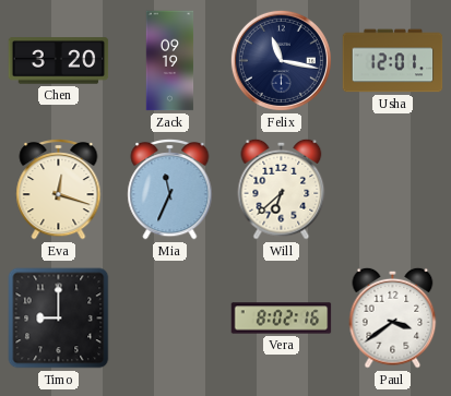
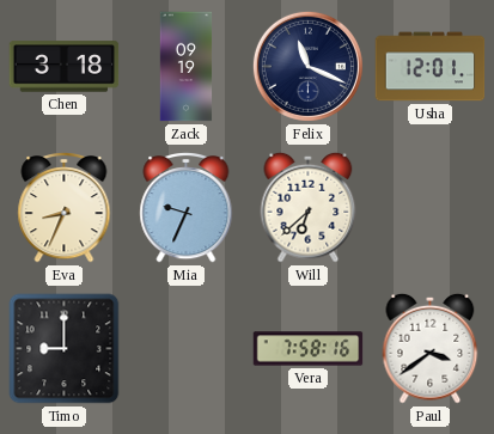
Chen: 3:20 -> 3:18
Felix: 11:17 -> 11:19
Eva: 12:18 -> 8:34
Mia: 11:34 -> 9:34
Vera: 8:02 -> 7:58
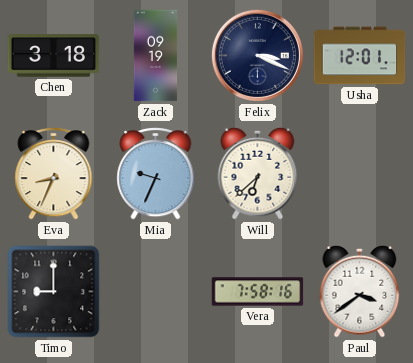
Felix: 11:19 -> 3:19
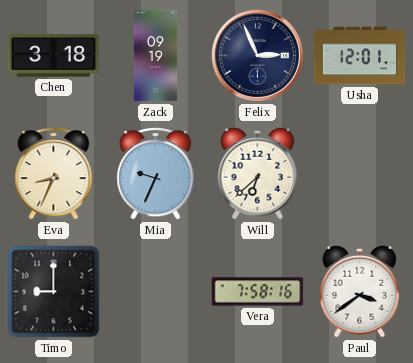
Felix: 3:19 -> 2:56
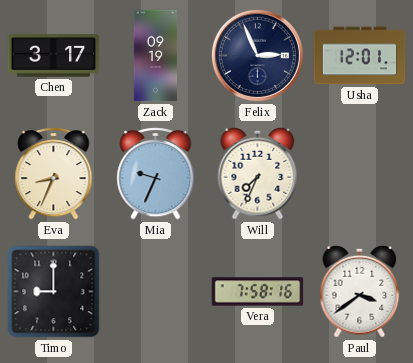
Chen: 3:18 -> 3:17
Will: 6:38 -> 7:34
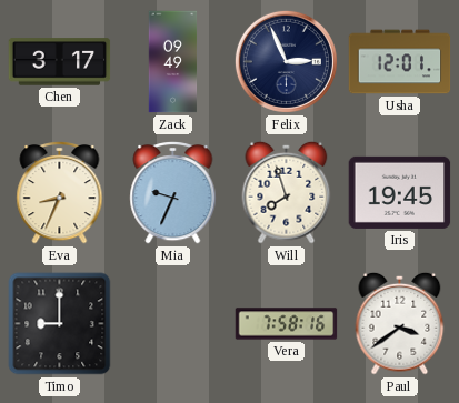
Zack: 09:19 -> 09:49
Will: 7:34 -> 7:57
Iris: none -> 19:45
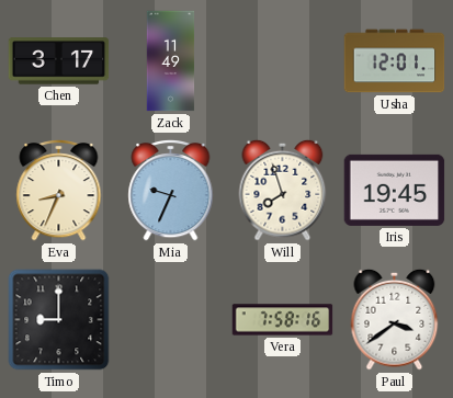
Zack: 09:49 -> 11:49
Felix: 2:56 -> none
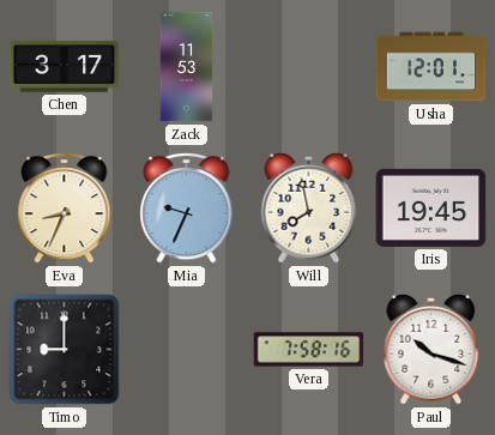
Zack: 11:49 -> 11:53
Will: 7:57 -> 7:58
Paul: 3:39 -> 10:18
